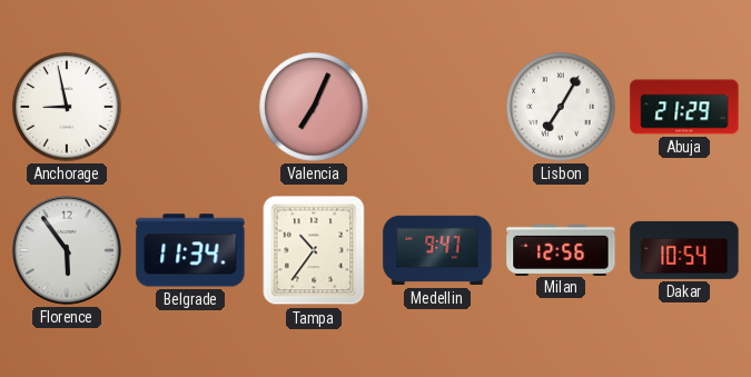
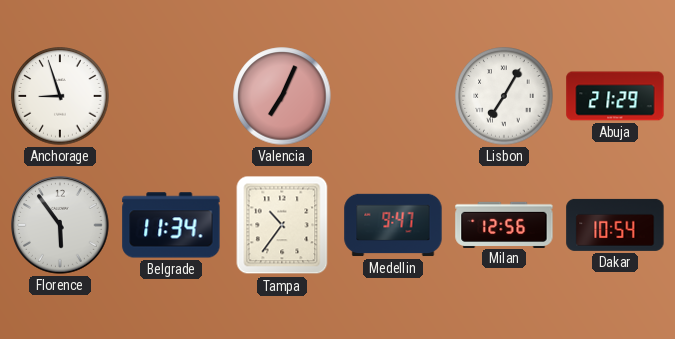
Anchorage: 8:58 -> 8:57
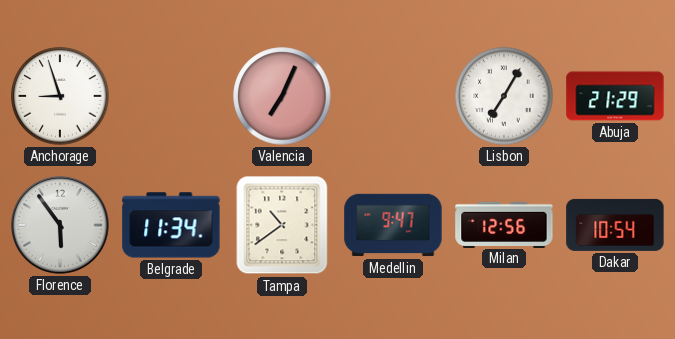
Tampa: 10:36 -> 10:39
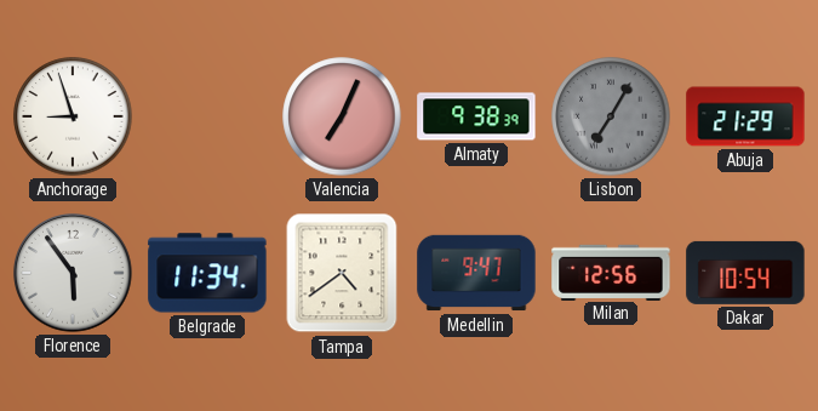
Almaty: none -> 9:38
Lisbon dial: white -> grey
Tampa: 10:39 -> 4:39
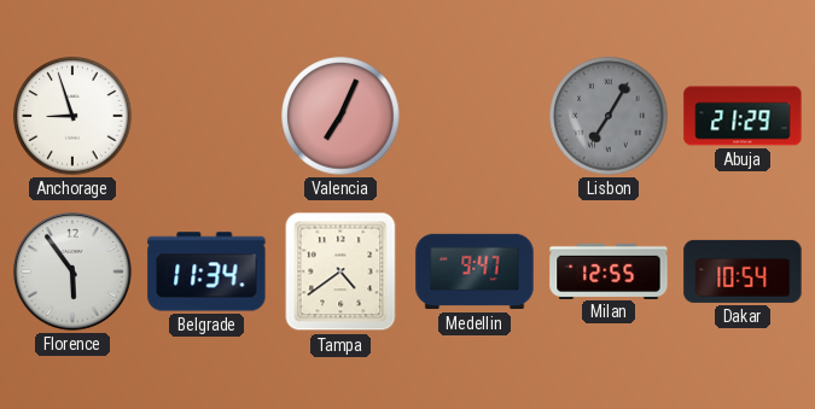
Almaty: 9:38 -> none
Milan: 12:56 -> 12:55
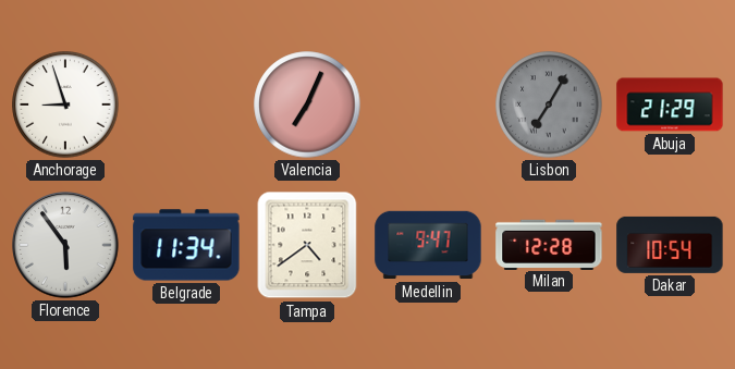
Milan: 12:55 -> 12:28
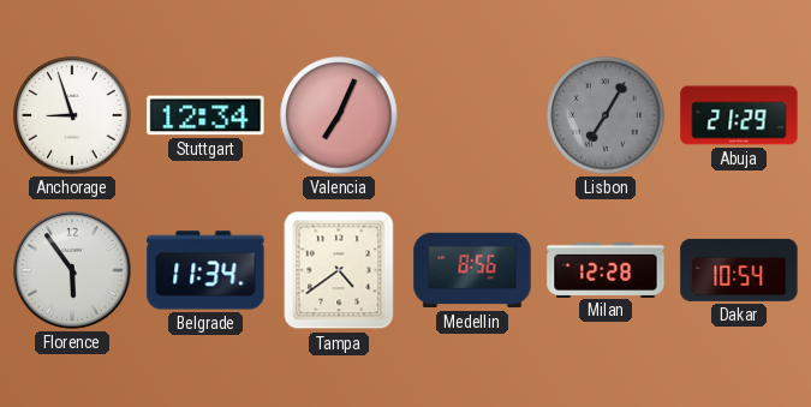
Stuttgart: none -> 12:34
Medellin: 9:47 -> 8:56
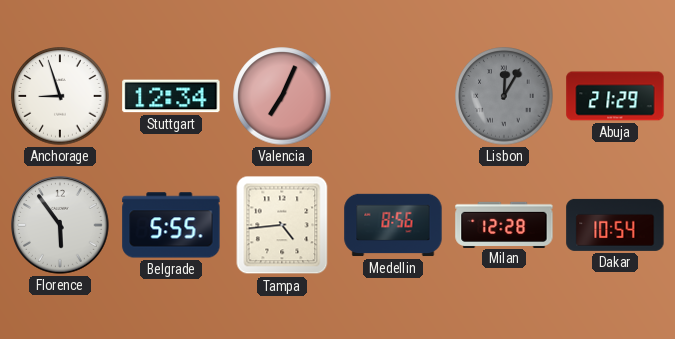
Lisbon: 7:05 -> 12:05
Belgrade: 11:34 -> 5:55
Tampa: 4:39 -> 4:44
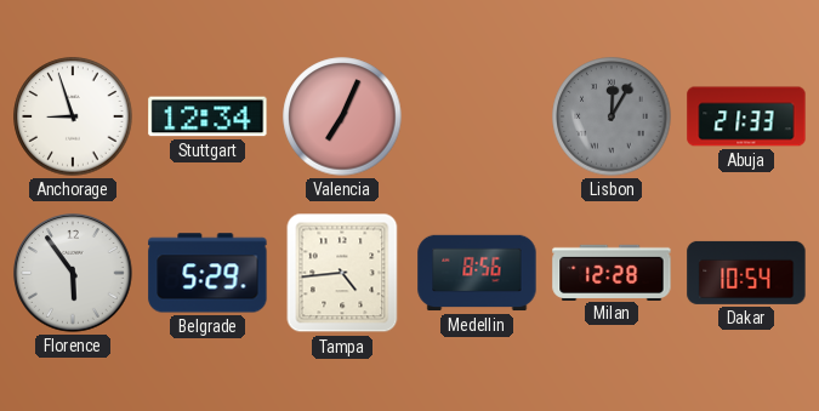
Abuja: 21:29 -> 21:33
Belgrade: 5:55 -> 5:29
